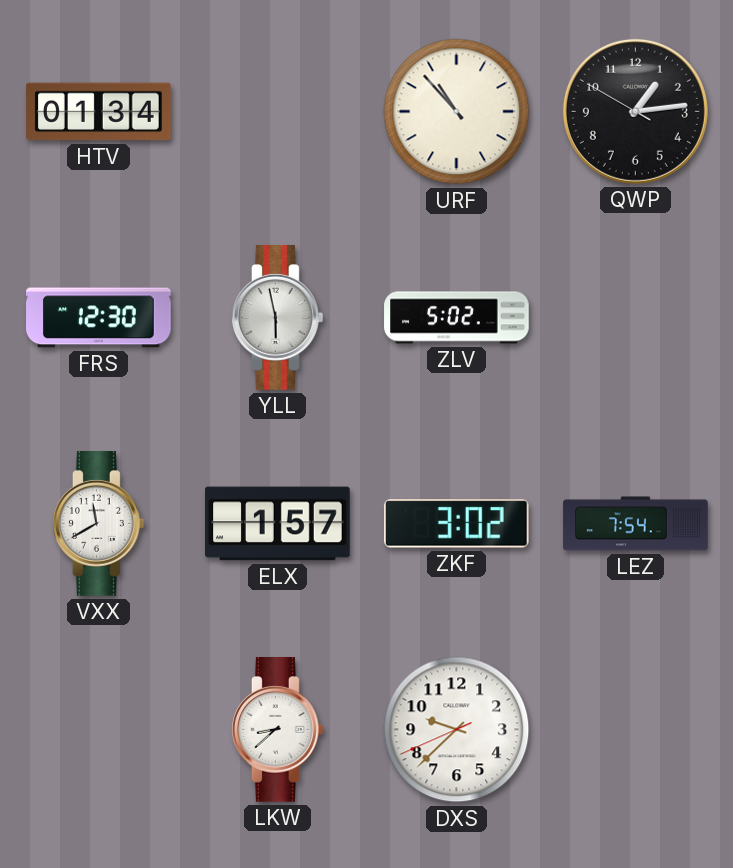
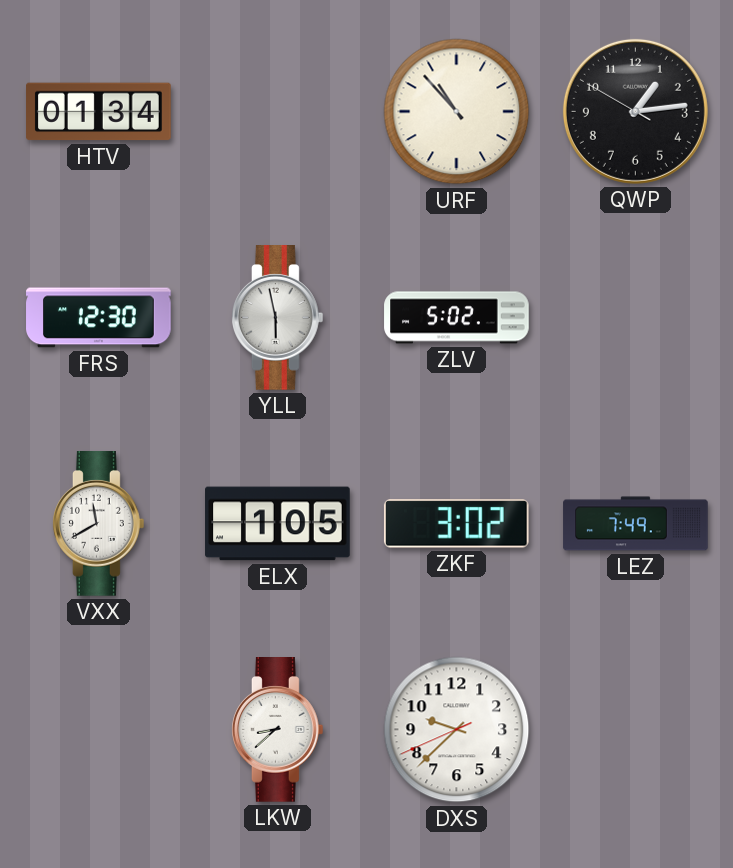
ELX: 1:57 -> 1:05
LEZ: 7:54 -> 7:49
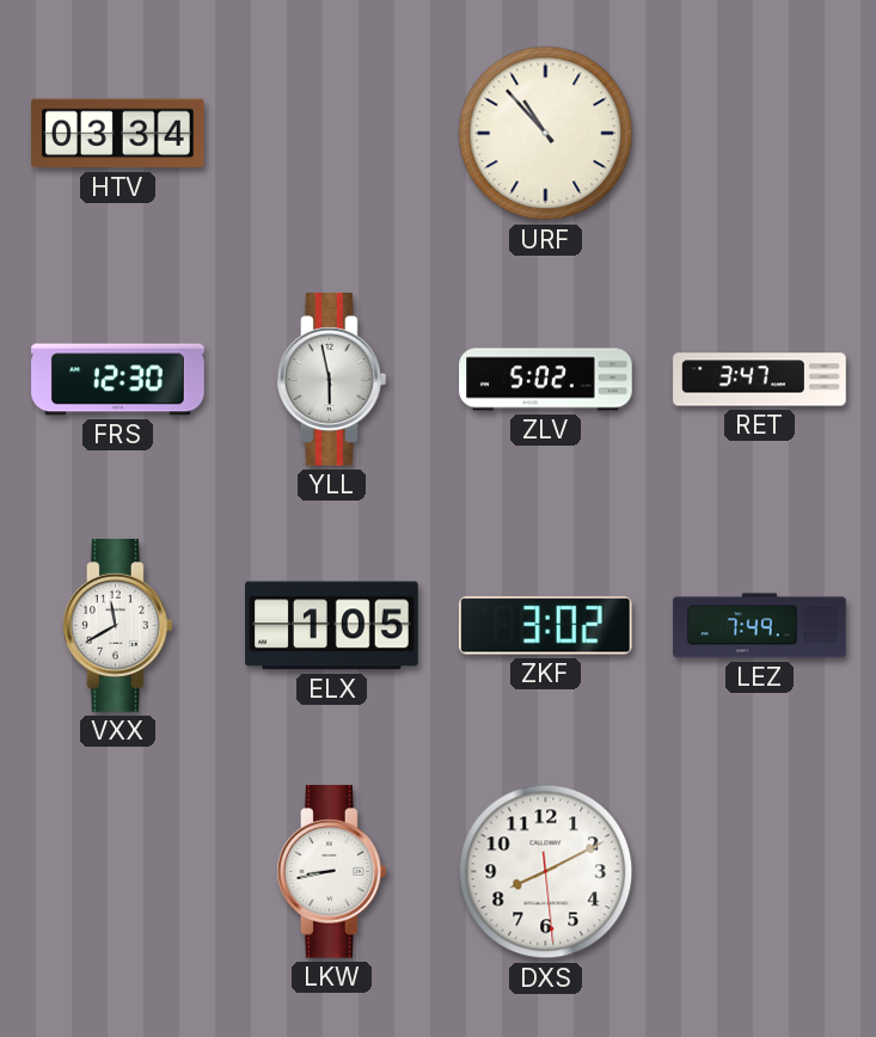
HTV: 01:34 -> 03:34
QWP: 1:13 -> none
RET: none -> 3:47
LKW: 8:38 -> 8:43
DXS: 9:37 -> 8:10
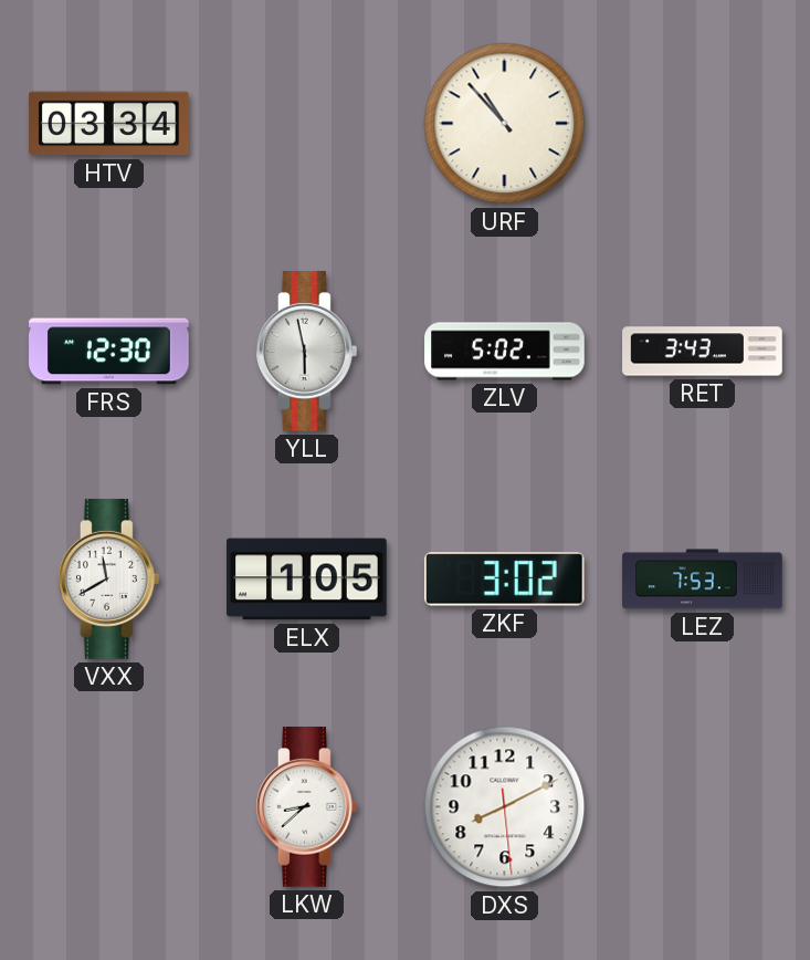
RET: 3:47 -> 3:43
LEZ: 7:49 -> 7:53
LKW: 8:43 -> 8:38
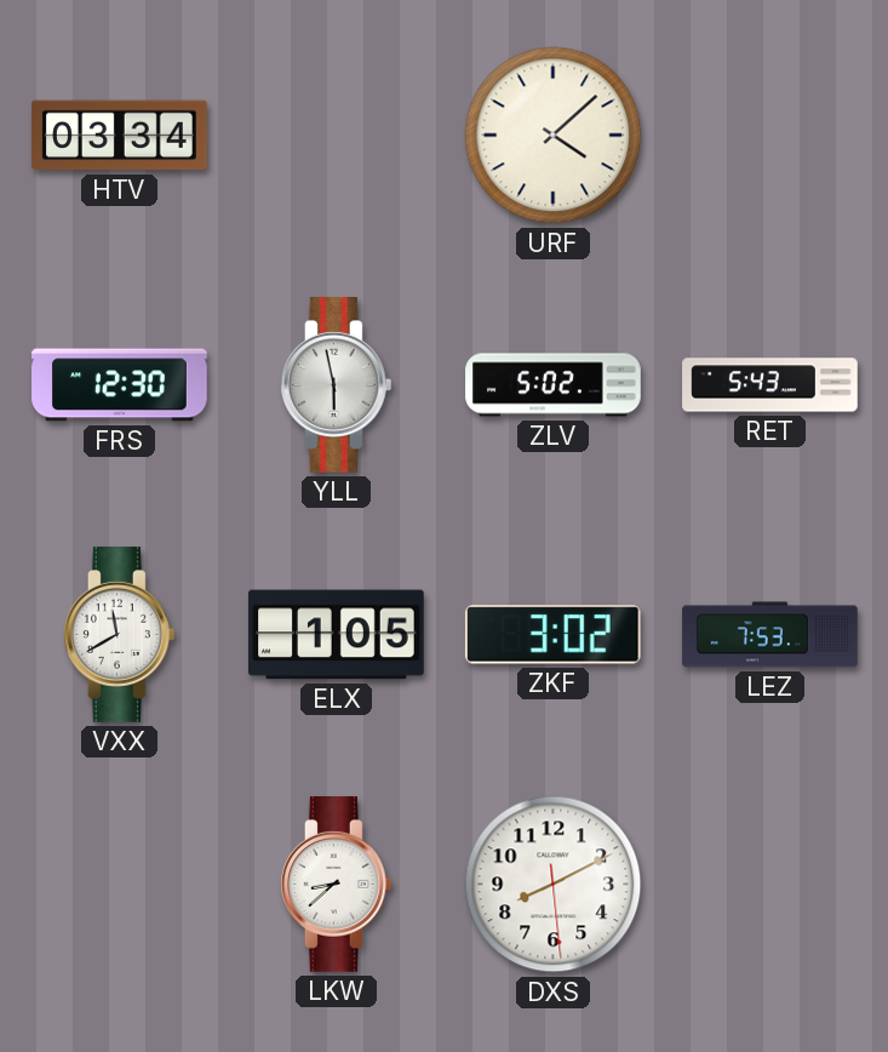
URF: 10:53 -> 4:08
RET: 3:43 -> 5:43
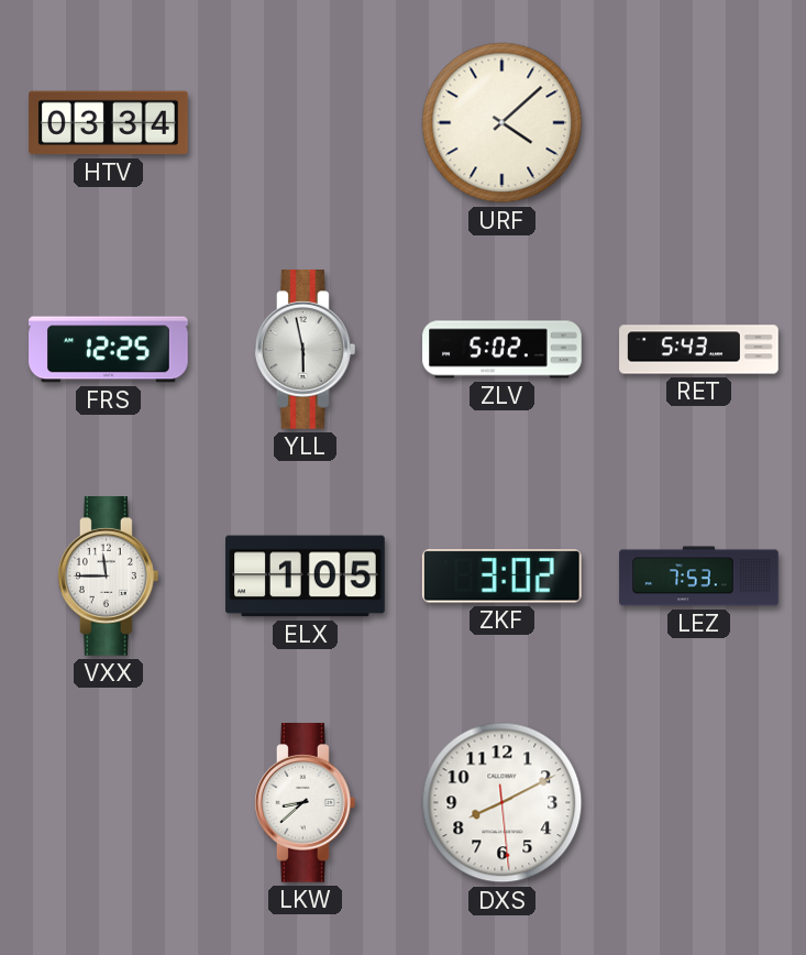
FRS: 12:30 -> 12:25
VXX: 11:40 -> 11:45
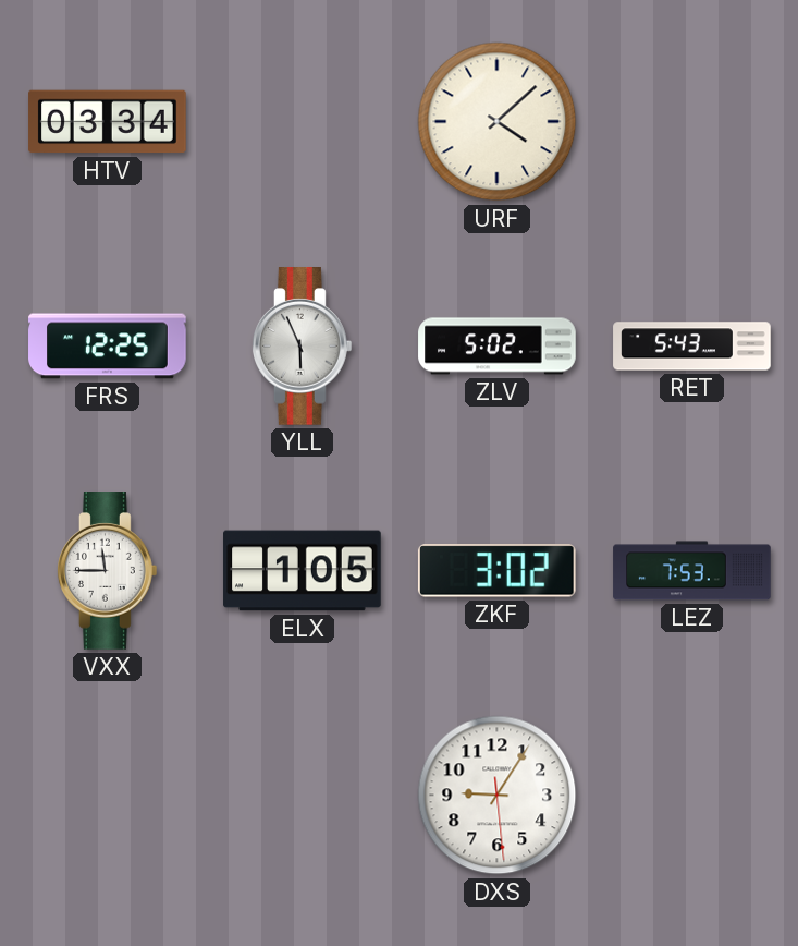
YLL: 5:58 -> 5:56
LKW: 8:38 -> none
DXS: 8:10 -> 9:05
